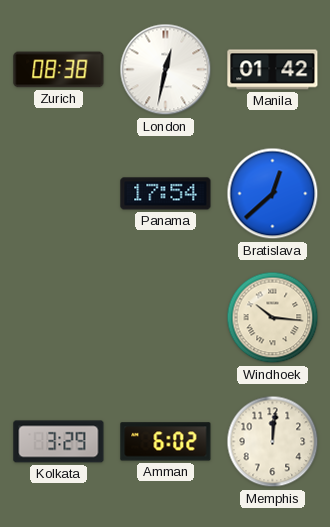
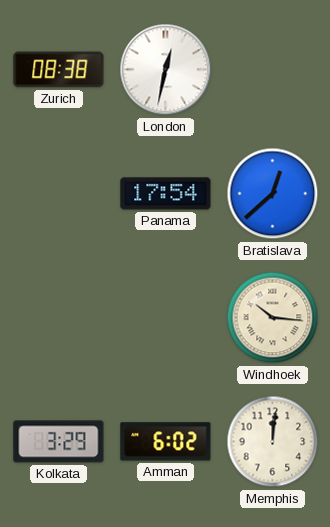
Manila: 01:42 -> none
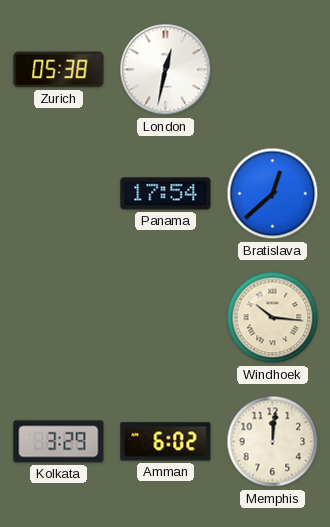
Zurich: 08:38 -> 05:38
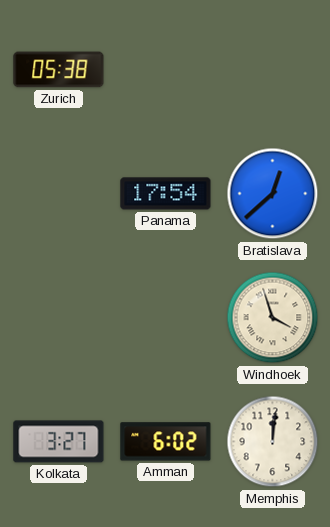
London: 12:32 -> none
Windhoek: 10:16 -> 3:57
Kolkata: 3:29 -> 3:27
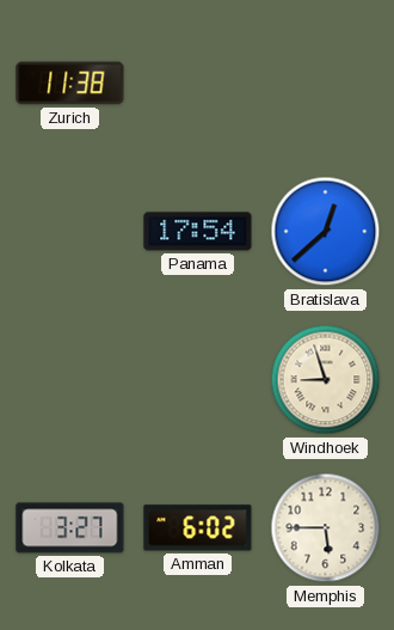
Zurich: 05:38 -> 11:38
Windhoek: 3:57 -> 8:57
Memphis: 12:01 -> 5:45
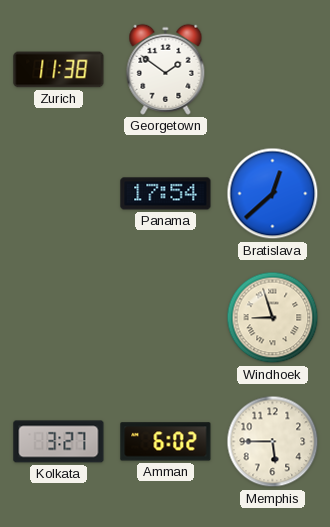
Georgetown: none -> 1:51
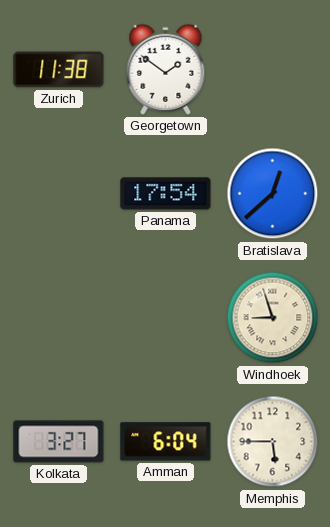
Amman: 6:02 -> 6:04
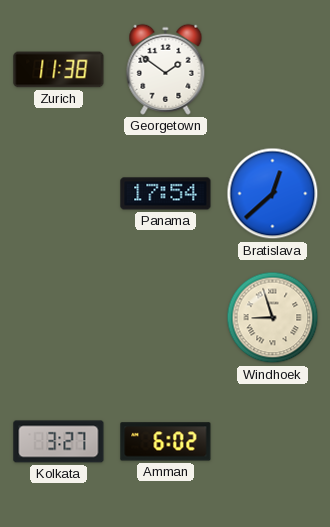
Amman: 6:04 -> 6:02
Memphis: 5:45 -> none
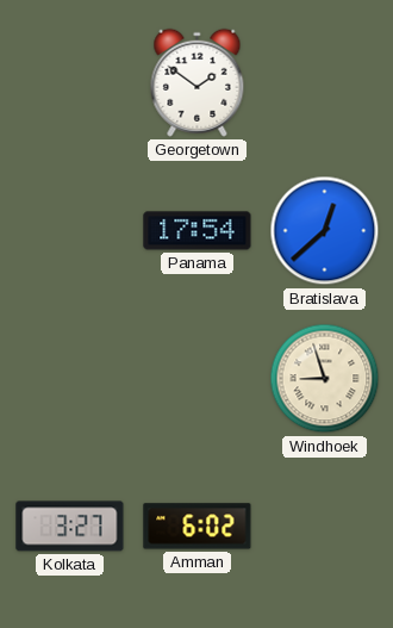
Zurich: 11:38 -> none
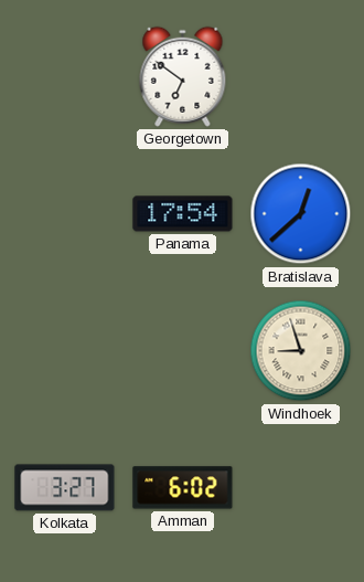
Georgetown: 1:51 -> 6:51
